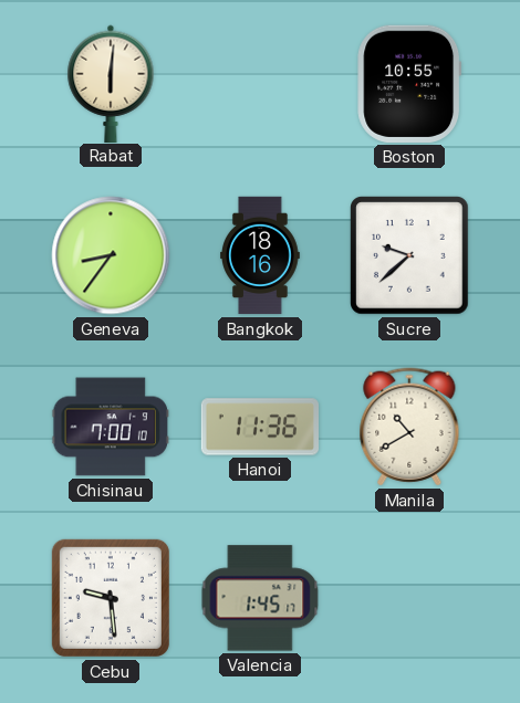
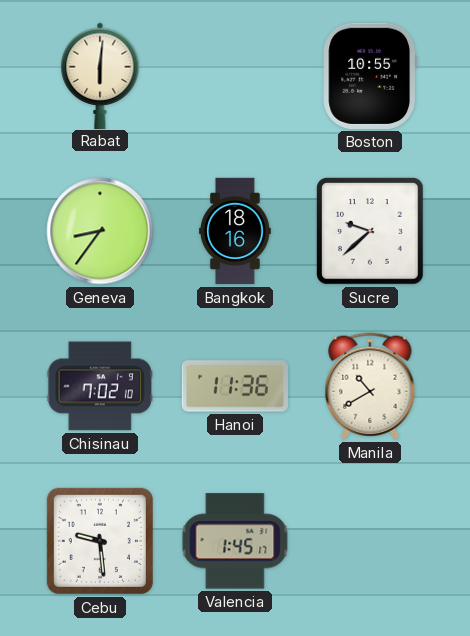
Chisinau: 7:00 -> 7:02
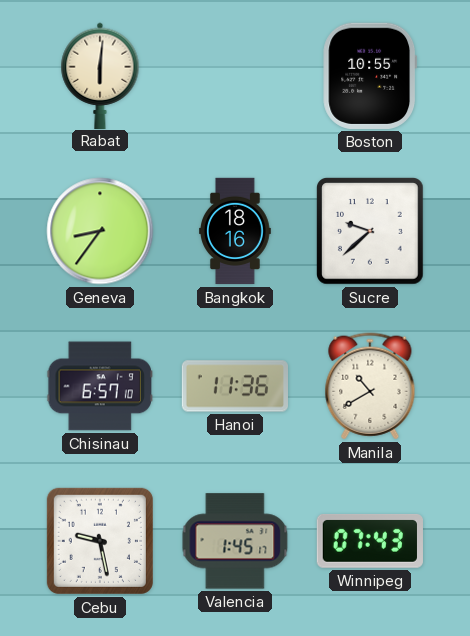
Chisinau: 7:02 -> 6:57
Cebu: 9:29 -> 9:28
Winnipeg: none -> 07:43
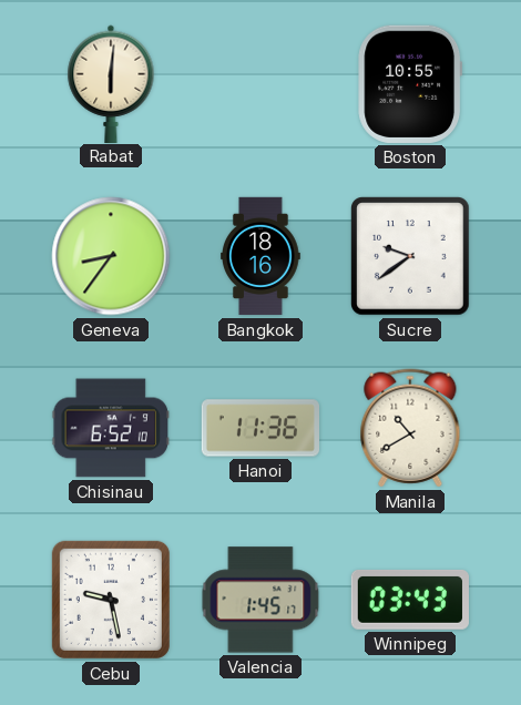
Sucre: 9:38 -> 9:39
Chisinau: 6:57 -> 6:52
Winnipeg: 07:43 -> 03:43
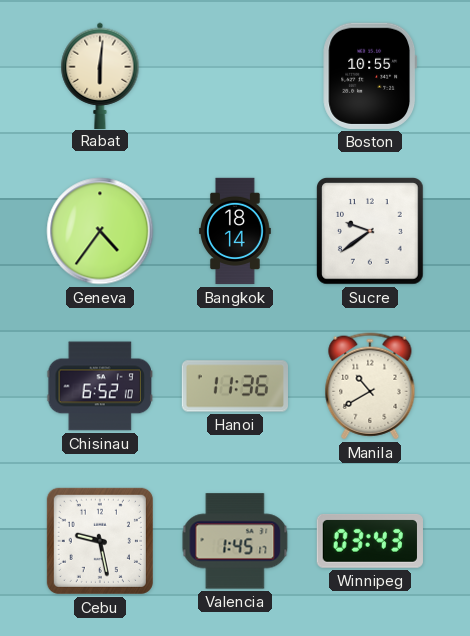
Geneva: 8:36 -> 4:36
Bangkok: 18:16 -> 18:14
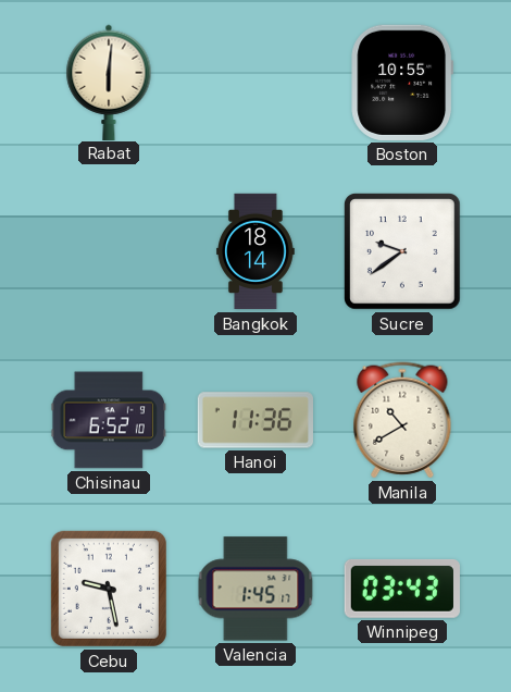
Geneva: 4:36 -> none
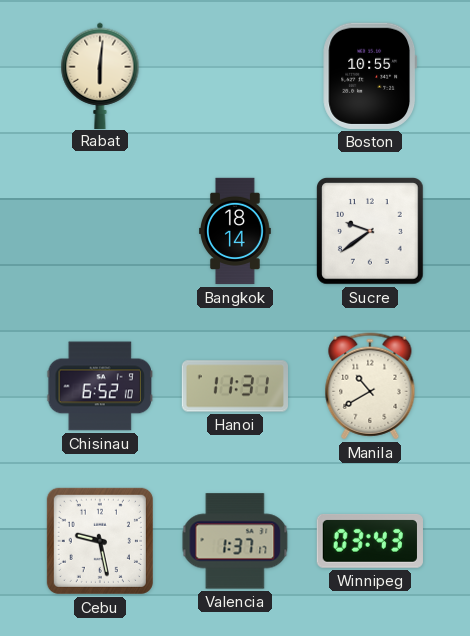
Hanoi: 11:36 -> 11:31
Valencia: 1:45 -> 1:37
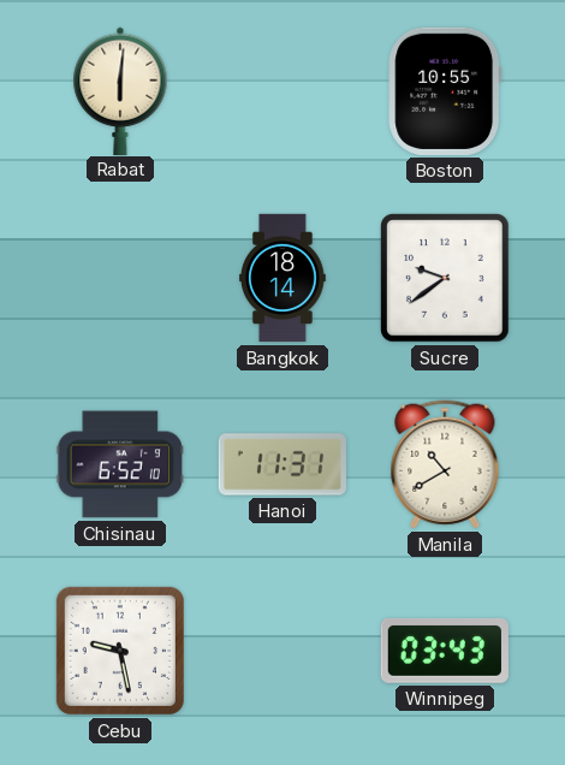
Valencia: 1:37 -> none
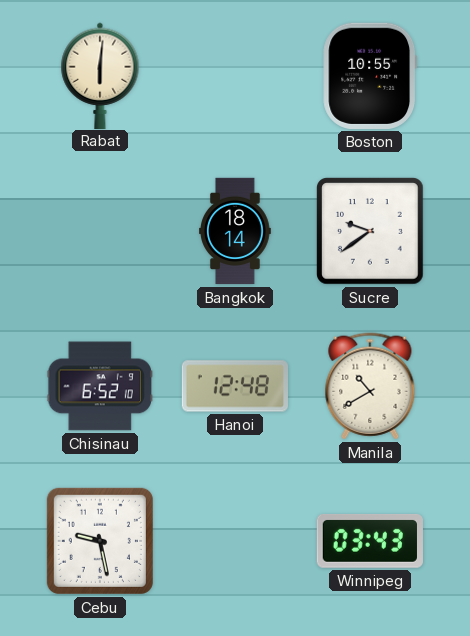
Hanoi: 11:31 -> 12:48
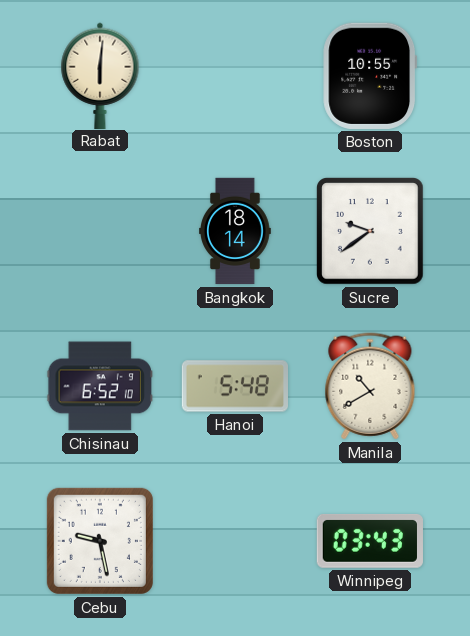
Hanoi: 12:48 -> 5:48
